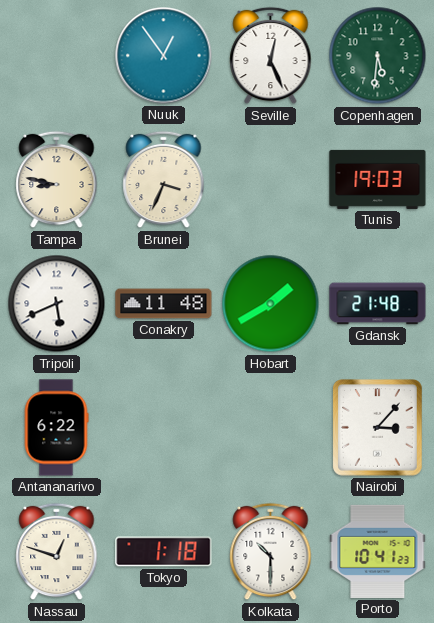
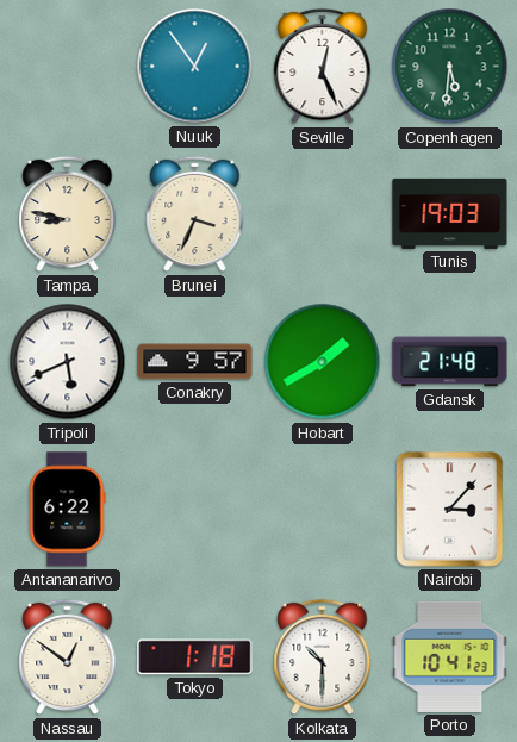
Conakry: 11:48 -> 9:57
Nassau: 12:48 -> 12:51
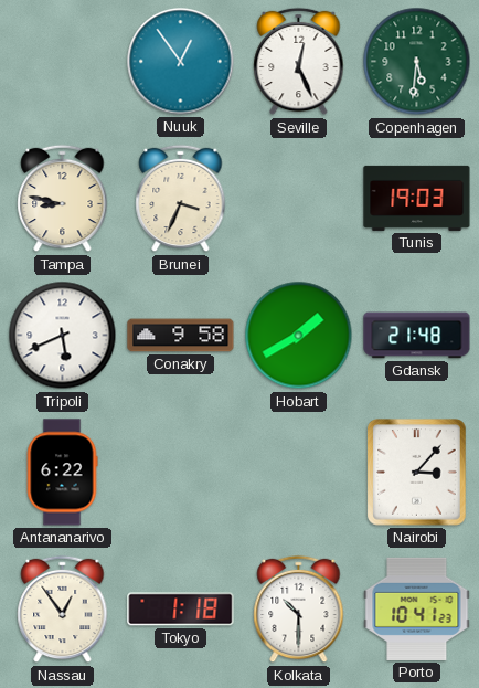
Conakry: 9:57 -> 9:58
Nassau: 12:51 -> 12:54
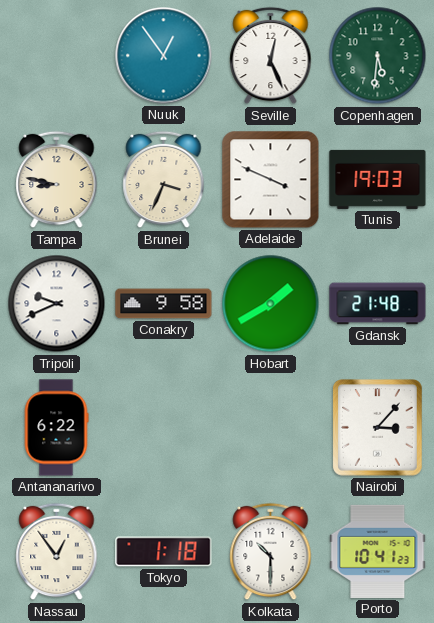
Adelaide: none -> 3:49
Tripoli: 5:41 -> 9:41
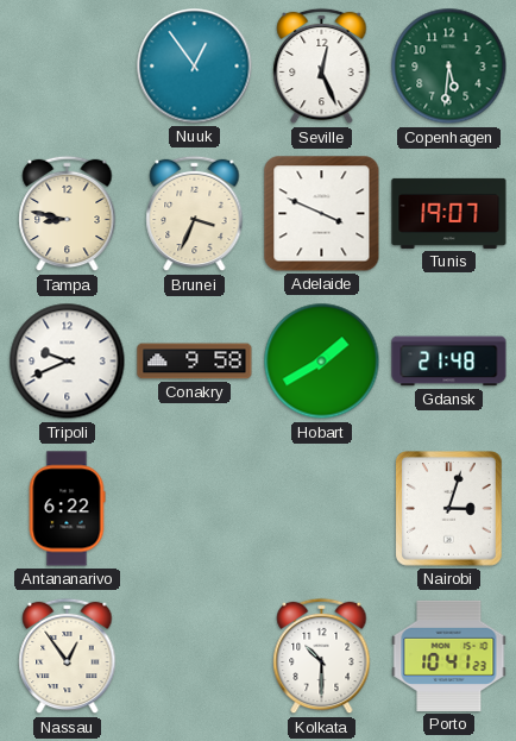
Tunis: 19:03 -> 19:07
Nairobi: 3:07 -> 3:03
Tokyo: 1:18 -> none
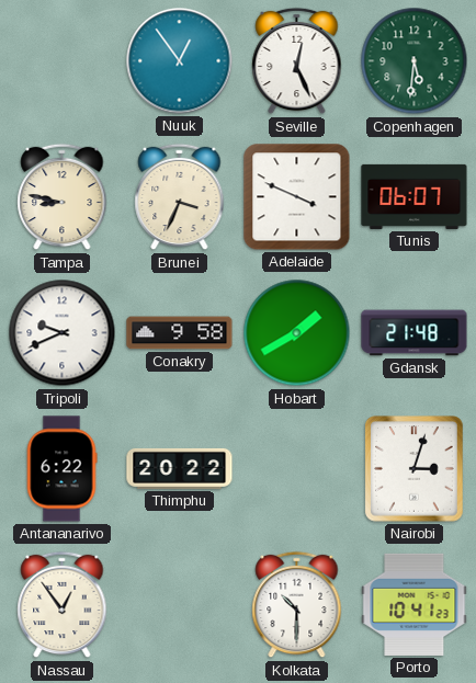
Tunis: 19:07 -> 06:07
Thimphu: none -> 20:22
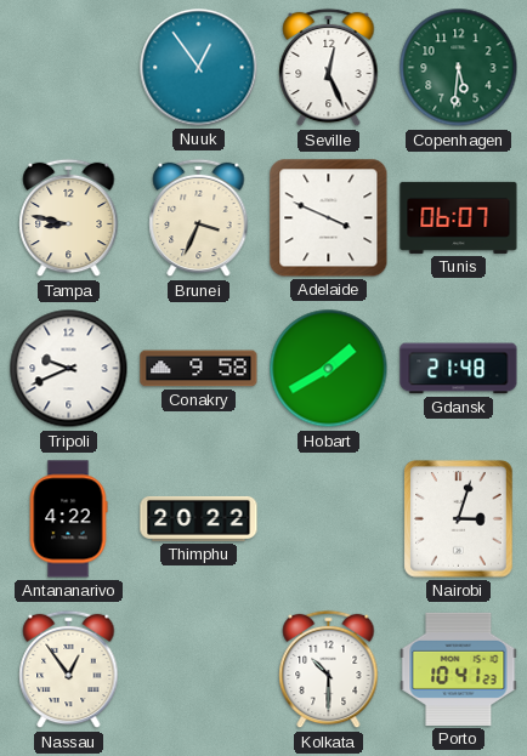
Antananarivo: 6:22 -> 4:22
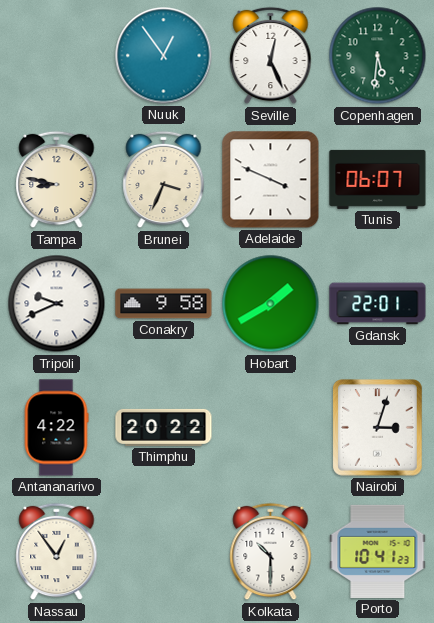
Gdansk: 21:48 -> 22:01
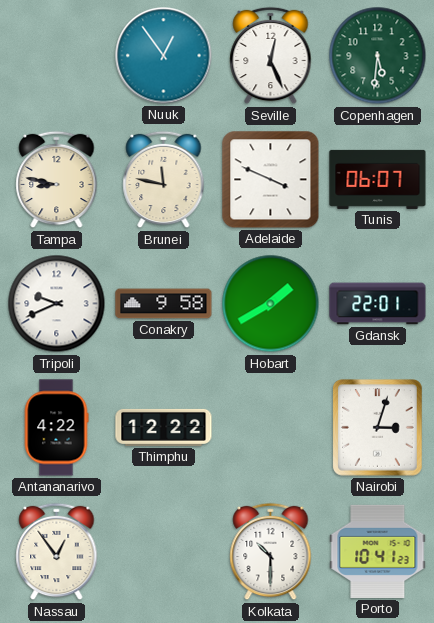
Brunei: 3:34 -> 11:47
Thimphu: 20:22 -> 12:22
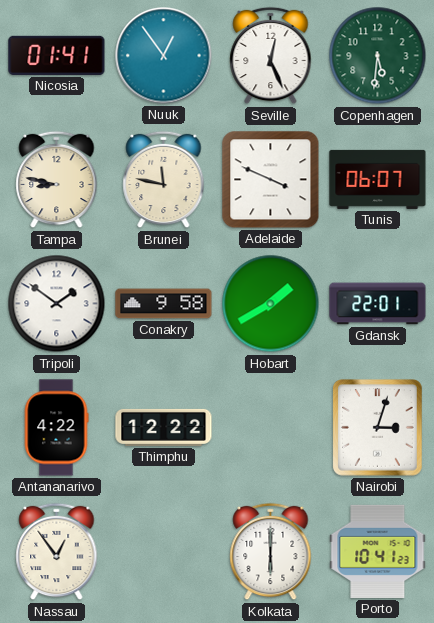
Nicosia: none -> 01:41
Tripoli: 9:41 -> 1:51
Kolkata: 10:30 -> 6:00
